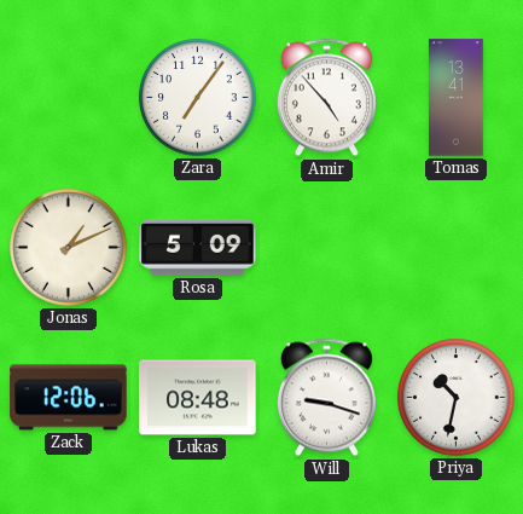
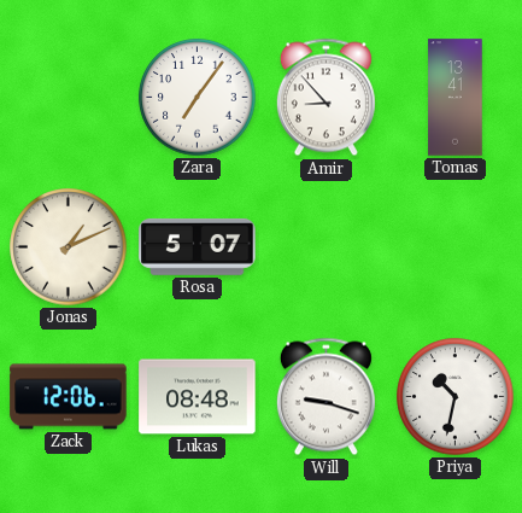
Amir: 4:53 -> 8:53
Rosa: 5:09 -> 5:07
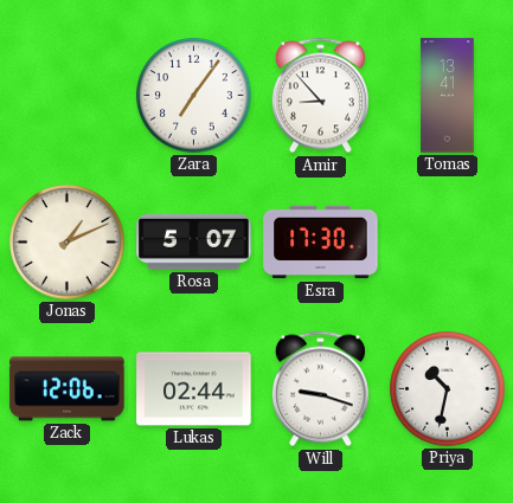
Esra: none -> 17:30
Lukas: 08:48 -> 02:44
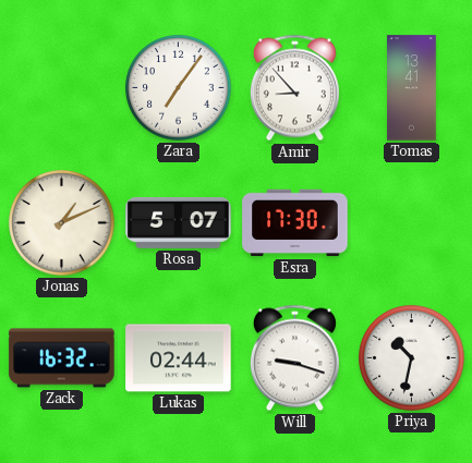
Zack: 12:06 -> 16:32
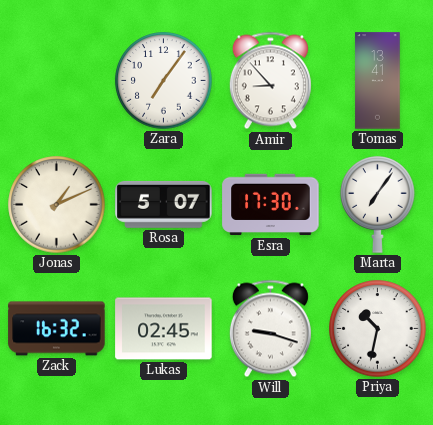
Marta: none -> 7:06
Lukas: 02:44 -> 02:45
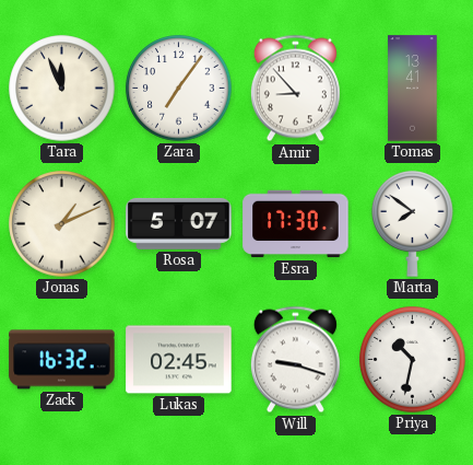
Tara: none -> 11:56
Marta: 7:06 -> 7:51
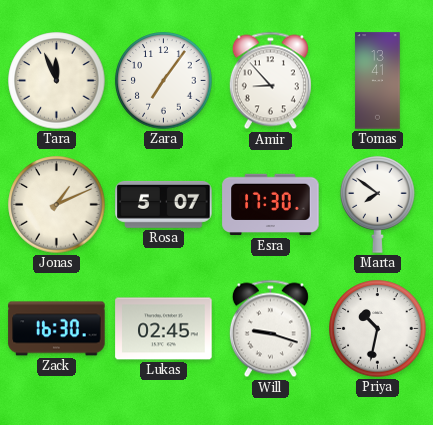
Zack: 16:32 -> 16:30
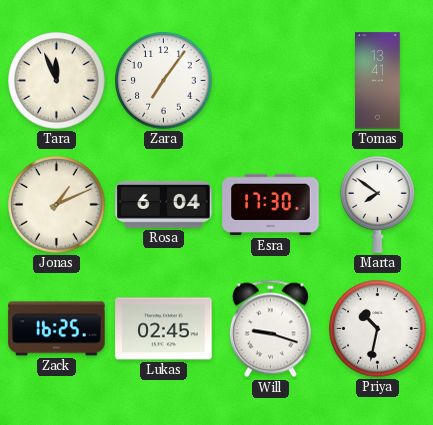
Amir: 8:53 -> none
Rosa: 5:07 -> 6:04
Zack: 16:30 -> 16:25
